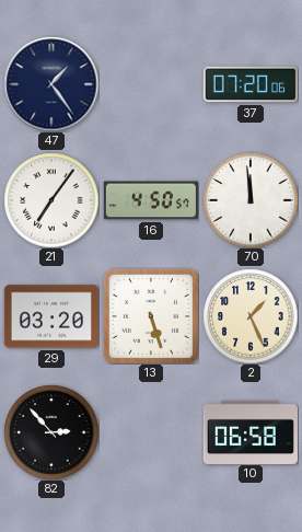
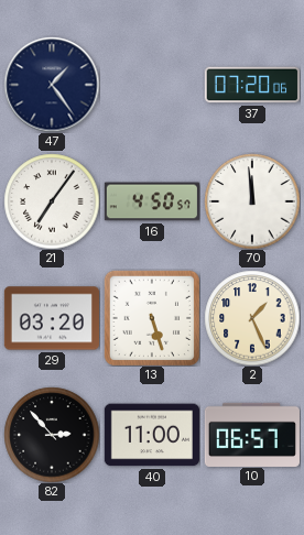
40: none -> 11:00
10: 06:58 -> 06:57
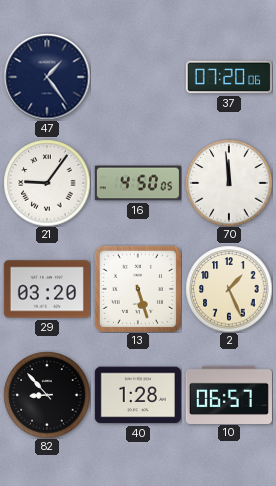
21: 7:06 -> 9:06
16: 4:50:57 -> 4:50:05
82: 2:53 -> 8:53
40: 11:00 -> 1:28
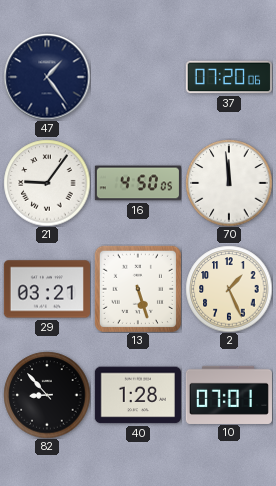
29: 03:20 -> 03:21
10: 06:57 -> 07:01
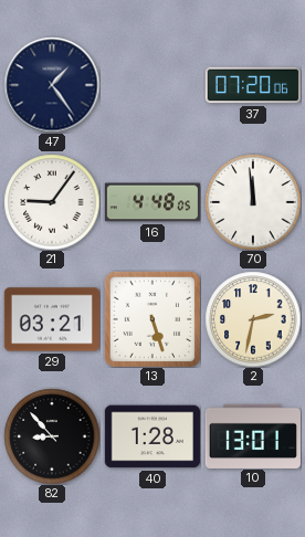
16: 4:50 -> 4:48
2: 1:26 -> 2:32
10: 07:01 -> 13:01
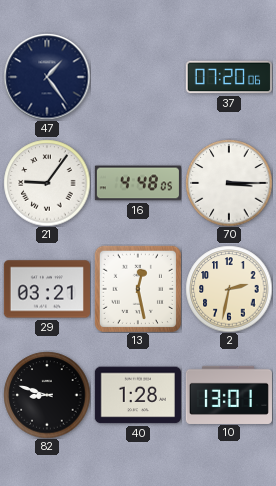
70: 11:59 -> 3:15
13: 5:27 -> 12:28
82: 8:53 -> 8:48
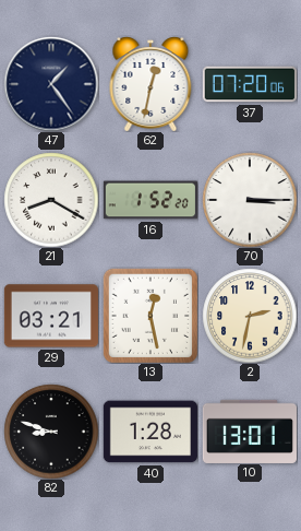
62: none -> 12:32
21: 9:06 -> 8:20
16: 4:48 -> 1:52
